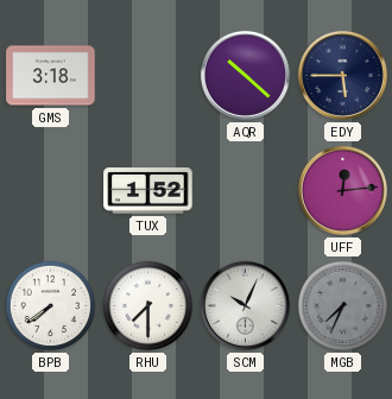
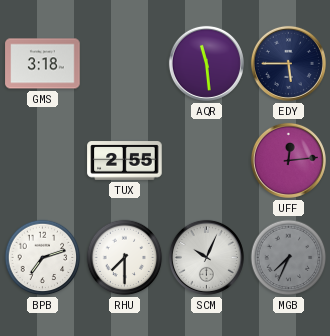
AQR: 10:22 -> 11:29
TUX: 1:52 -> 2:55
BPB: 7:39 -> 7:12
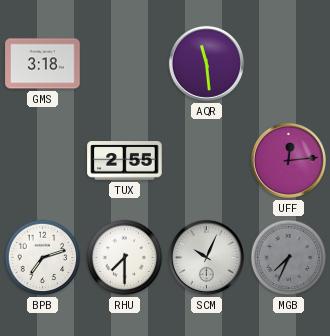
EDY: 5:45 -> none
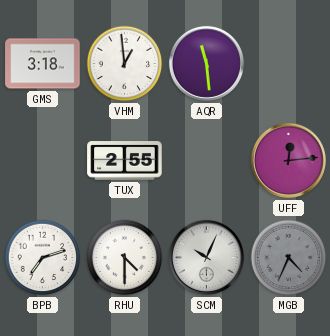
VHM: none -> 12:59
RHU: 7:30 -> 4:30
MGB: 7:34 -> 4:34
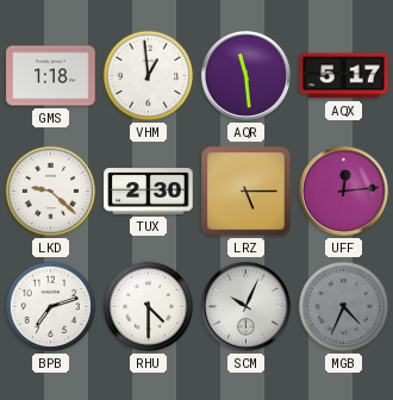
GMS: 3:18 -> 1:18
AQX: none -> 5:17
LKD: none -> 9:22
TUX: 2:55 -> 2:30
LRZ: none -> 5:15
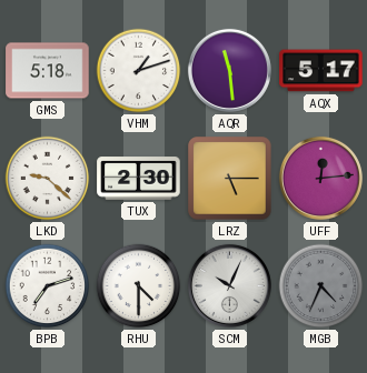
GMS: 1:18 -> 5:18
VHM: 12:59 -> 1:12
